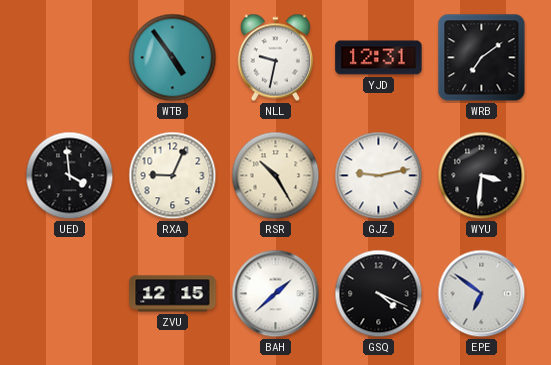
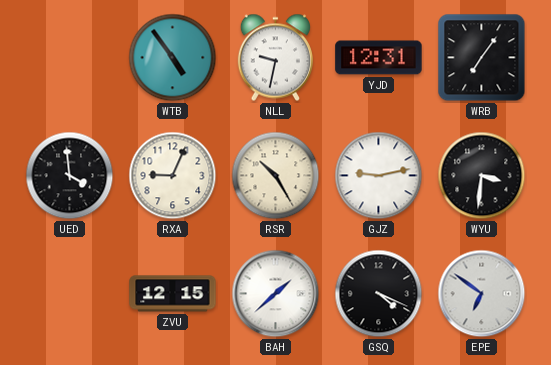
WRB: 7:09 -> 7:06
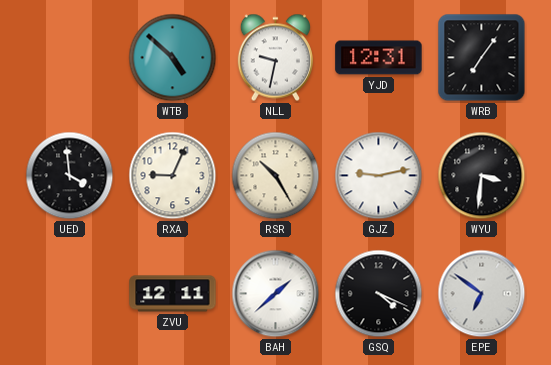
WTB: 4:54 -> 4:52
ZVU: 12:15 -> 12:11
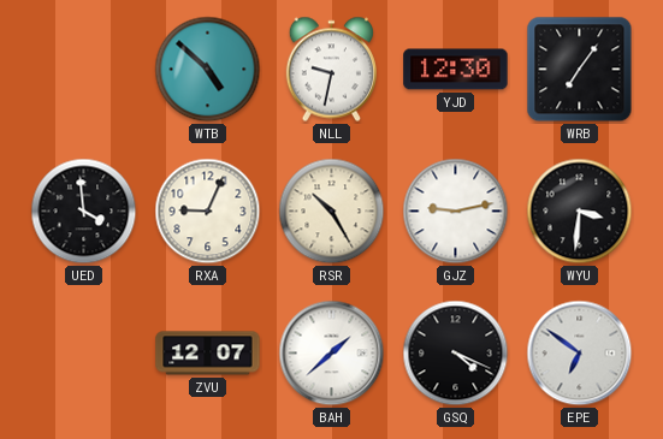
YJD: 12:31 -> 12:30
ZVU: 12:11 -> 12:07
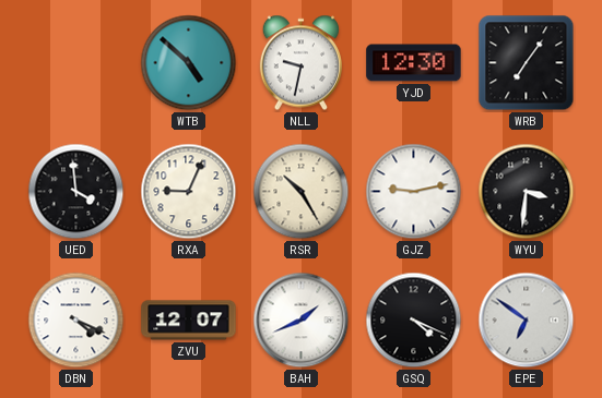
DBN: none -> 4:19
BAH: 1:38 -> 1:41
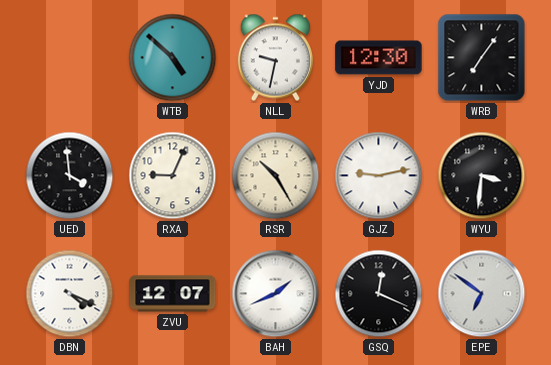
GSQ: 4:19 -> 12:19
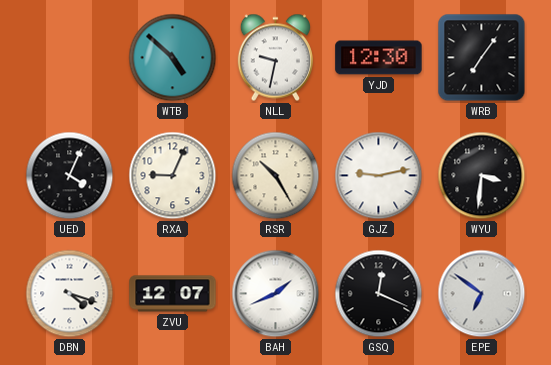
UED: 3:59 -> 4:04
DBN: 4:19 -> 4:18
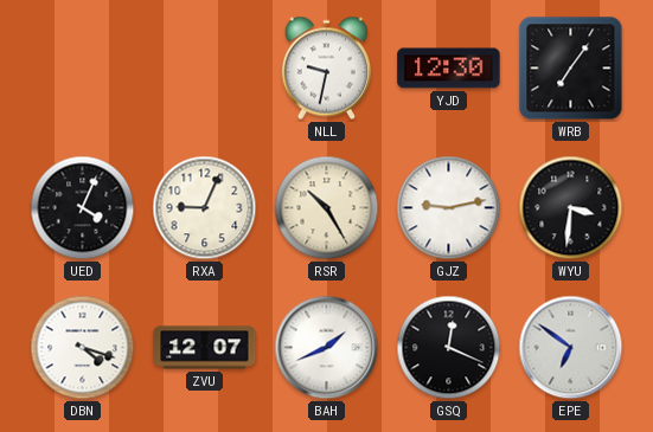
WTB: 4:52 -> none
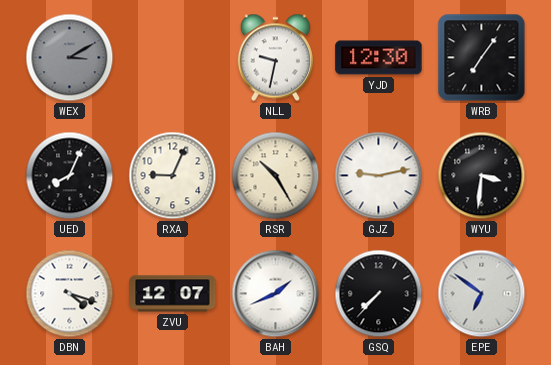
WEX: none -> 3:10
UED: 4:04 -> 8:04
GSQ: 12:19 -> 7:37
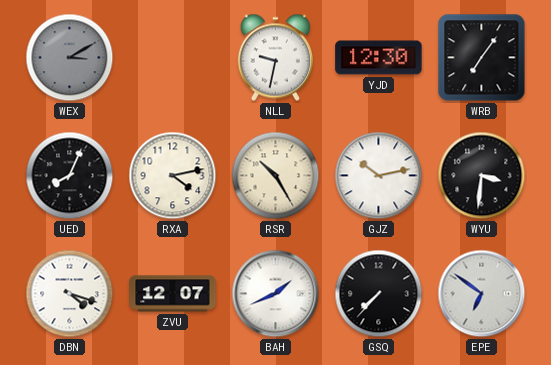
RXA: 9:04 -> 4:13
GJZ: 9:13 -> 10:13
